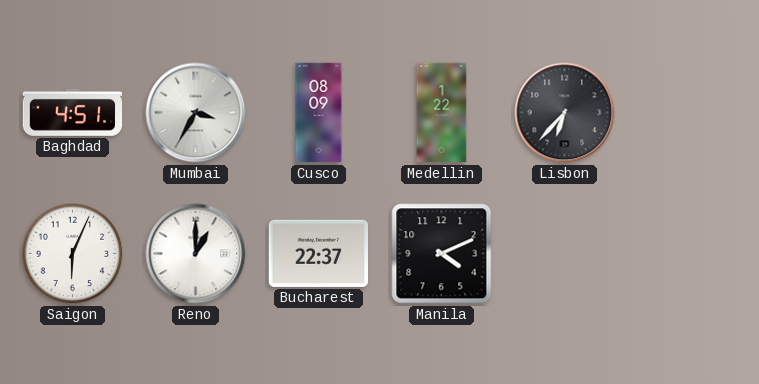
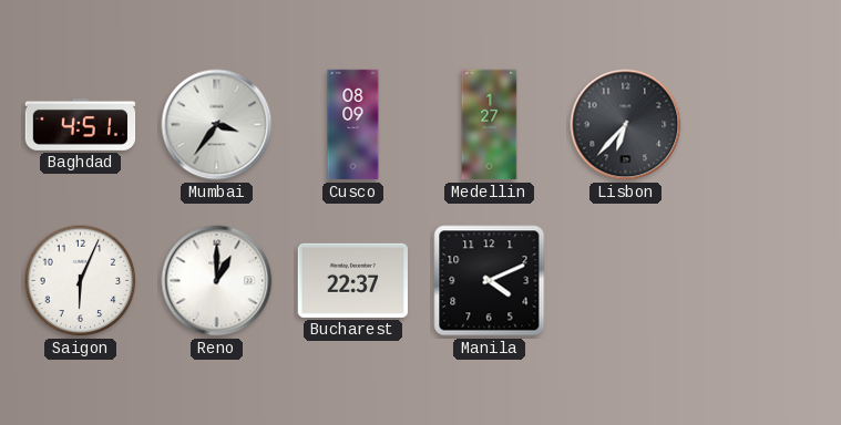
Mumbai: 3:35 -> 3:36
Medellin: 1:22 -> 1:27
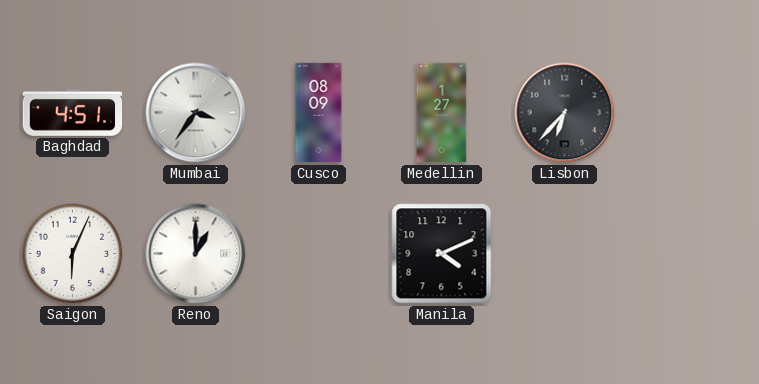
Bucharest: 22:37 -> none
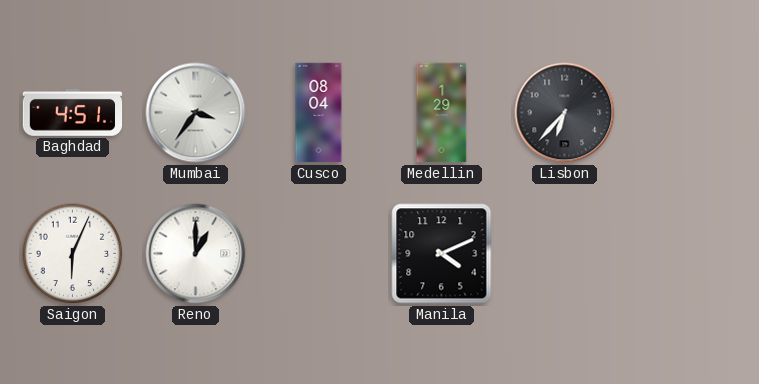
Cusco: 08:09 -> 08:04
Medellin: 1:27 -> 1:29
